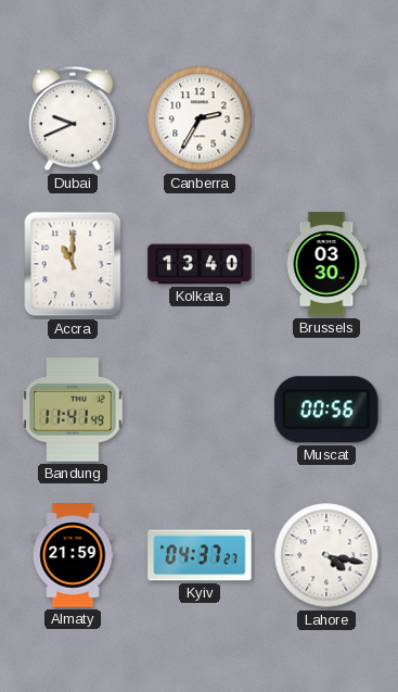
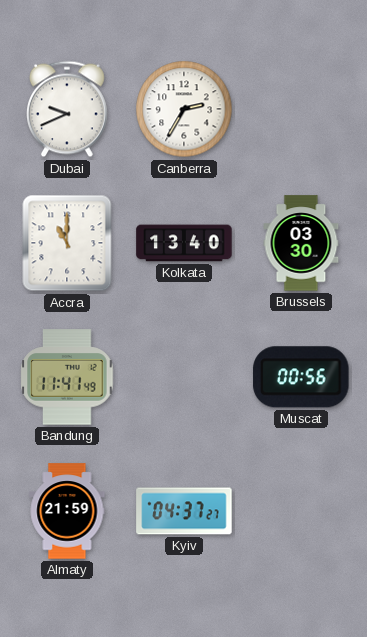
Lahore: 4:17 -> none
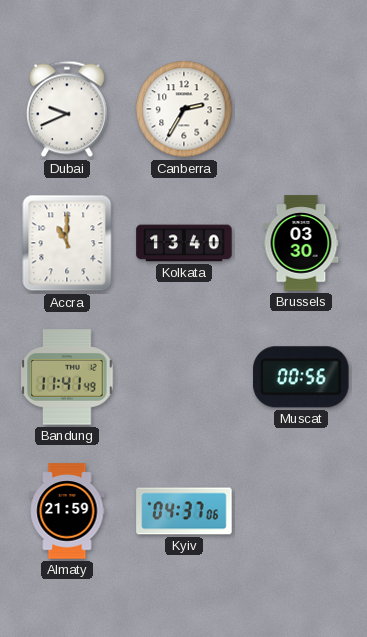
Kyiv: 04:37:27 -> 04:37:06
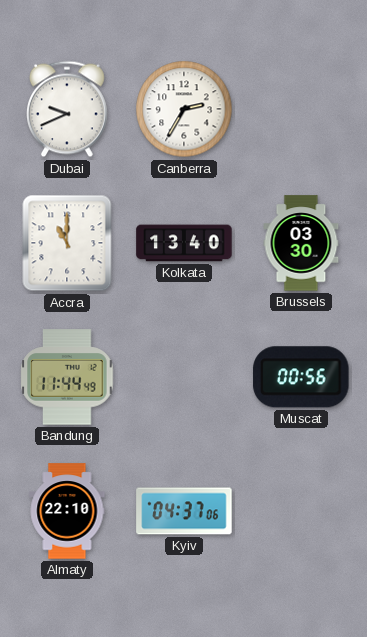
Bandung: 11:41 -> 11:44
Almaty: 21:59 -> 22:10
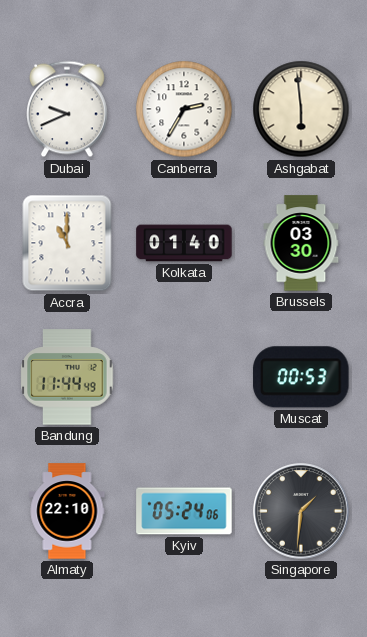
Ashgabat: none -> 5:59
Kolkata: 13:40 -> 01:40
Muscat: 00:56 -> 00:53
Kyiv: 04:37 -> 05:24
Singapore: none -> 1:31
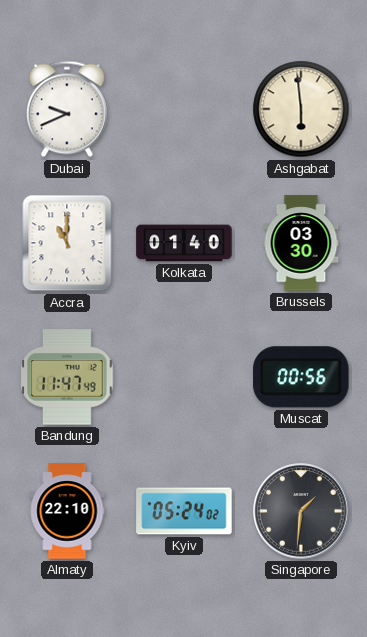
Canberra: 2:35 -> none
Bandung: 11:44 -> 11:47
Muscat: 00:53 -> 00:56
Kyiv: 05:24:06 -> 05:24:02
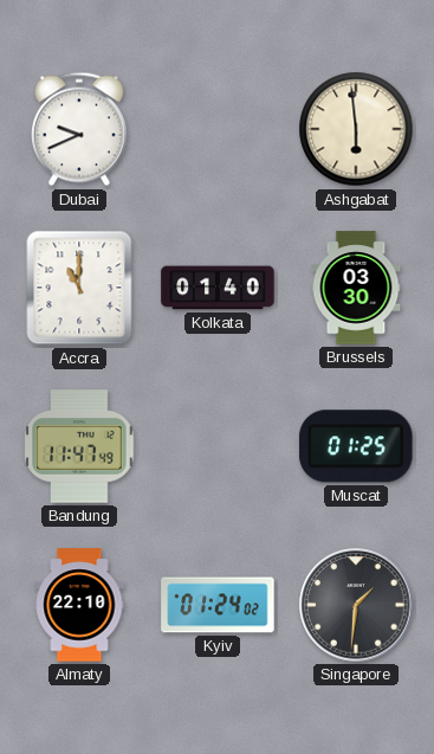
Muscat: 00:56 -> 01:25
Kyiv: 05:24 -> 01:24
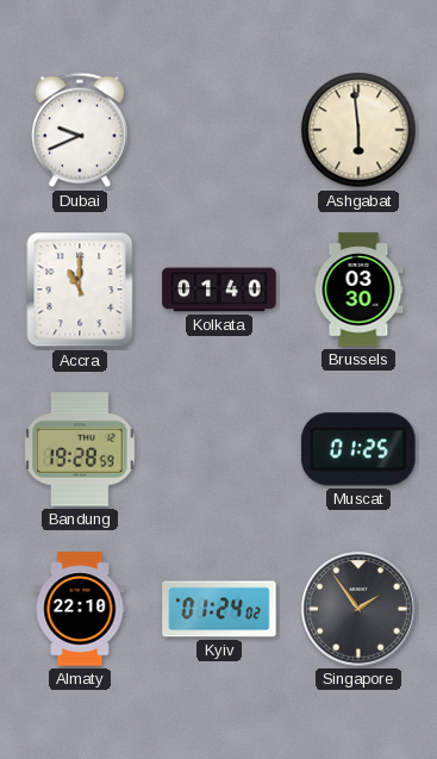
Bandung: 11:47 -> 19:28
Singapore: 1:31 -> 1:54
